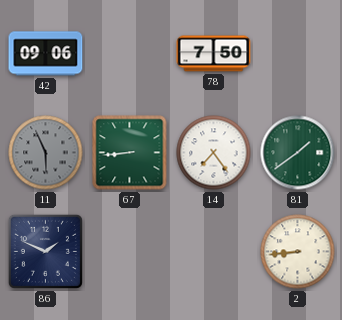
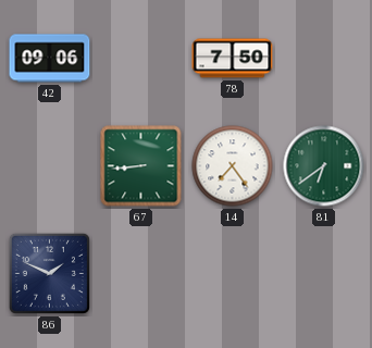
11: 5:56 -> none
81: 1:39 -> 6:39
2: 8:44 -> none
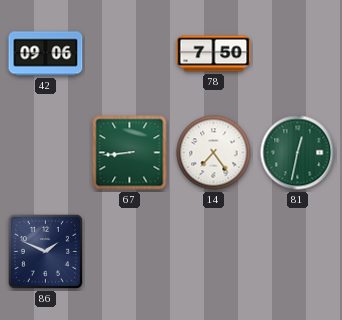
81: 6:39 -> 12:32
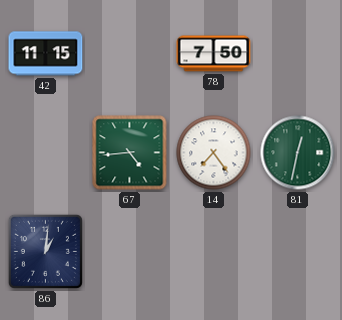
42: 09:06 -> 11:15
67: 8:44 -> 4:44
86: 1:49 -> 1:01
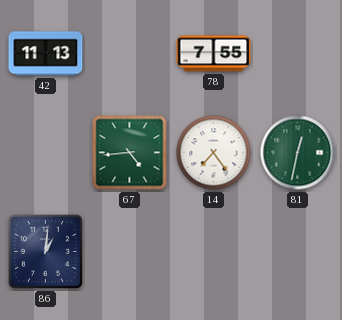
42: 11:15 -> 11:13
78: 7:50 -> 7:55
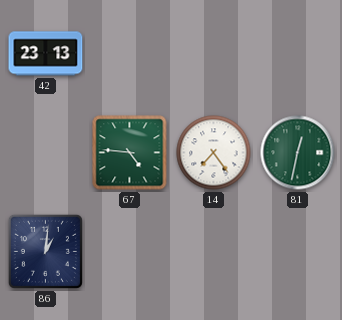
42: 11:13 -> 23:13
78: 7:55 -> none
67: 4:44 -> 4:46
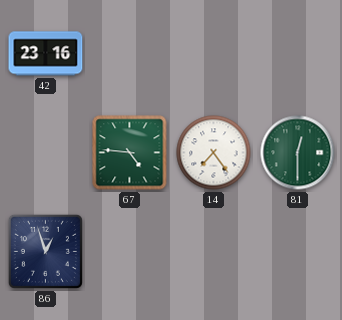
42: 23:13 -> 23:16
81: 12:32 -> 12:30
86: 1:01 -> 12:57
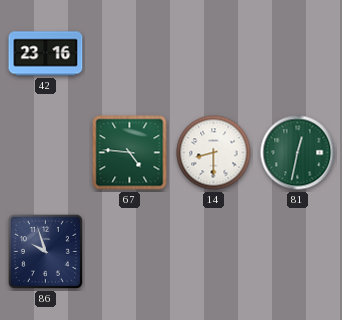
14: 7:24 -> 8:30
81: 12:30 -> 12:32
86: 12:57 -> 9:57
